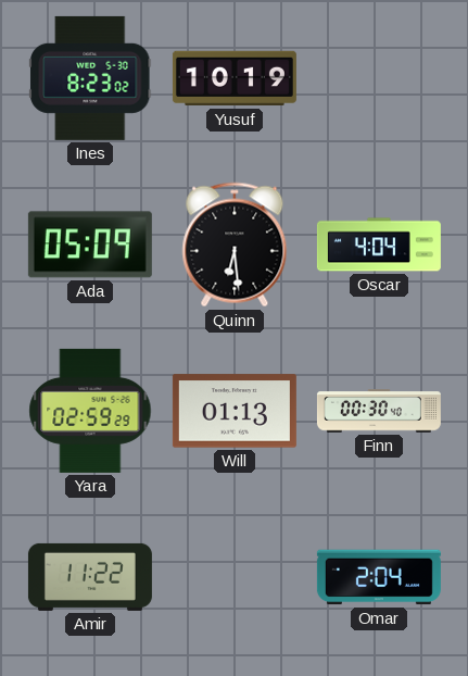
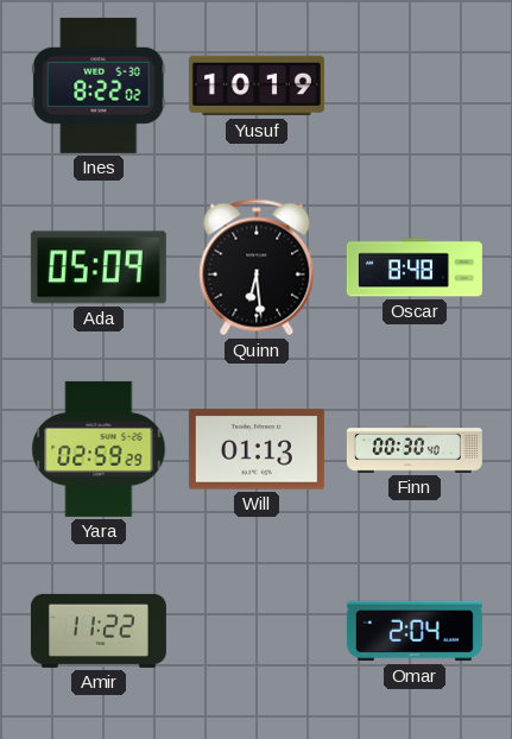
Ines: 8:23 -> 8:22
Oscar: 4:04 -> 8:48
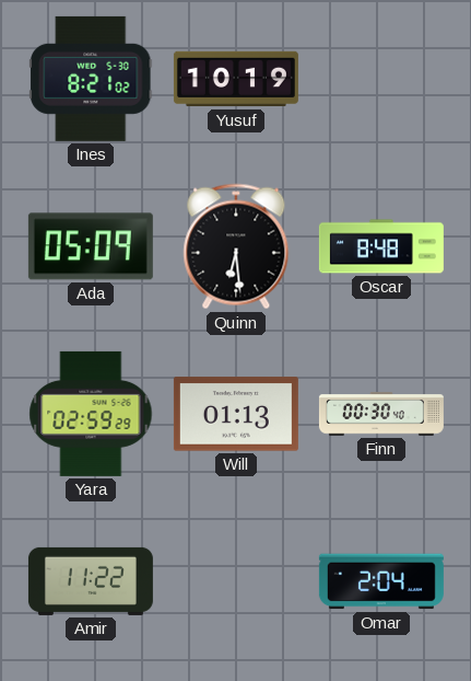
Ines: 8:22 -> 8:21
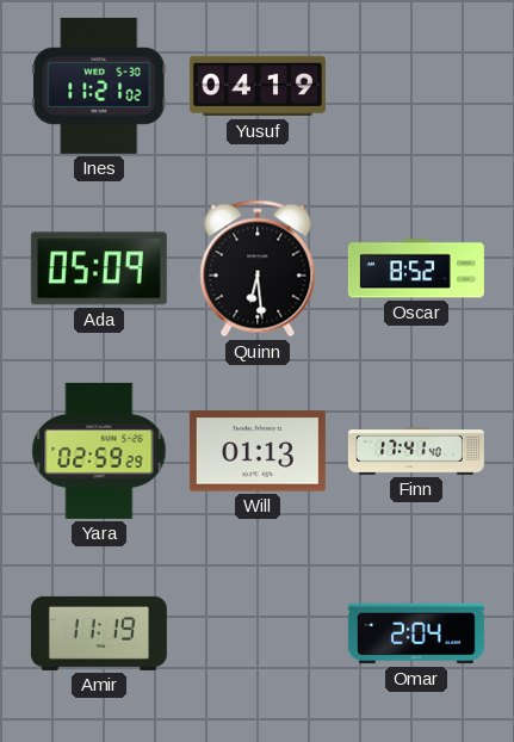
Ines: 8:21 -> 11:21
Yusuf: 10:19 -> 04:19
Oscar: 8:48 -> 8:52
Finn: 00:30 -> 17:41
Amir: 11:22 -> 11:19
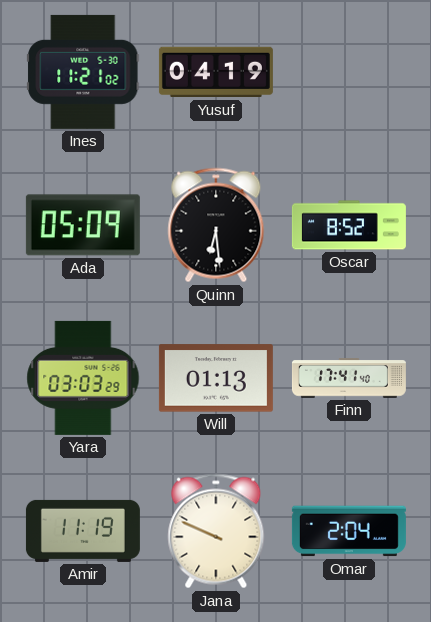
Yara: 02:59 -> 03:03
Jana: none -> 9:49
